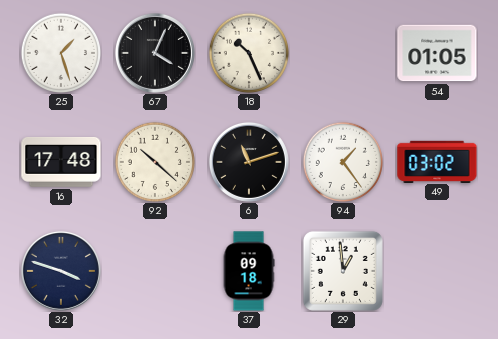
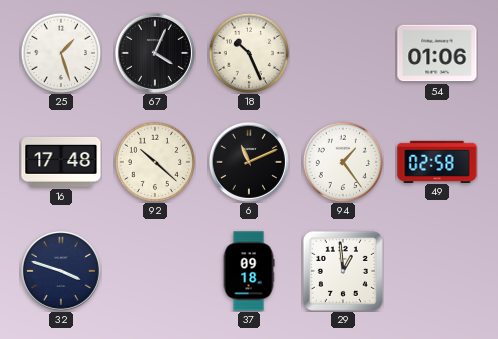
54: 01:05 -> 01:06
6: 11:12 -> 11:11
49: 03:02 -> 02:58
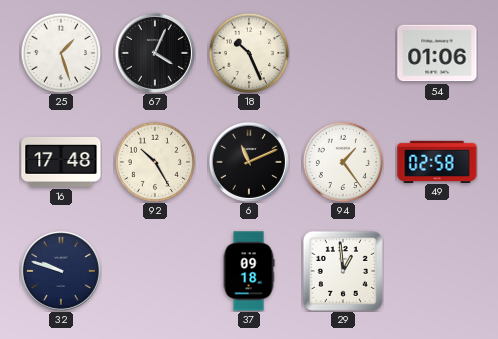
92: 10:22 -> 10:25
32: 3:48 -> 9:48
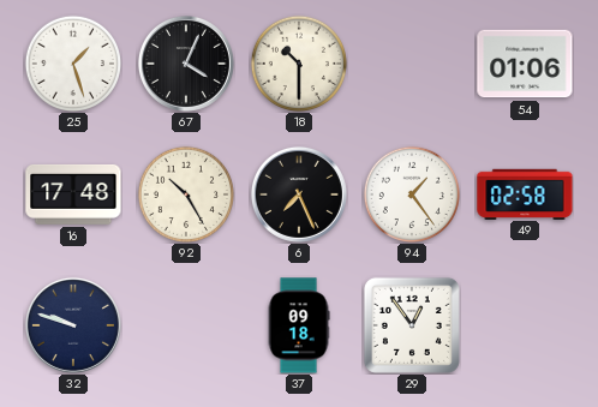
18: 10:26 -> 10:30
6: 11:11 -> 7:26
29: 12:59 -> 12:54
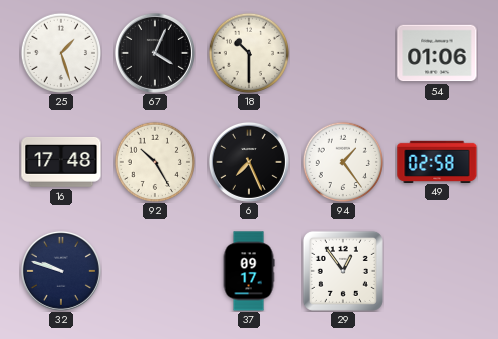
37: 09:18 -> 09:17
